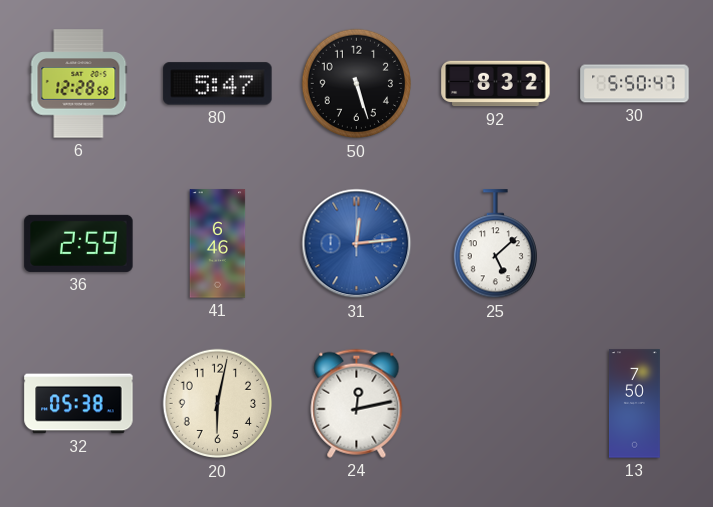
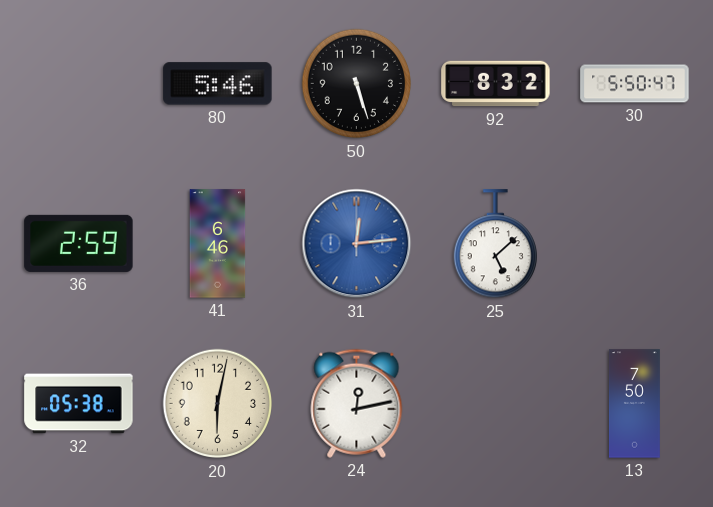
6: 12:28 -> none
80: 5:47 -> 5:46
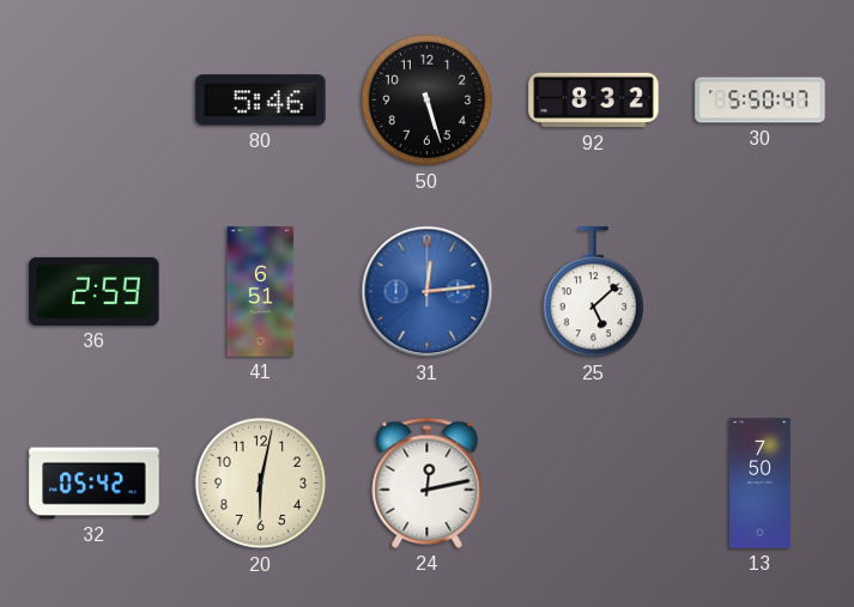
41: 6:46 -> 6:51
32: 05:38 -> 05:42
